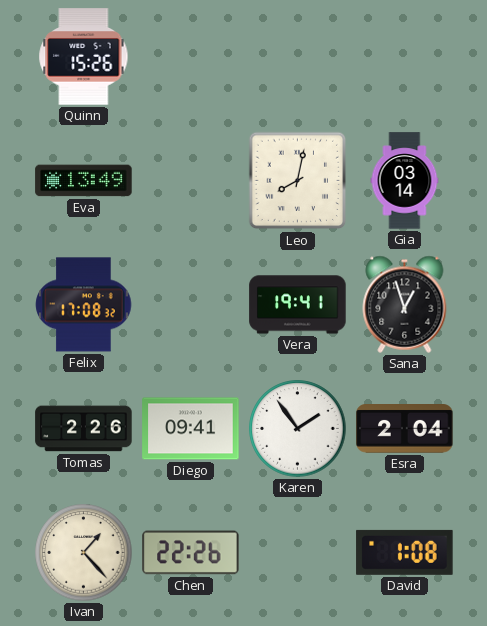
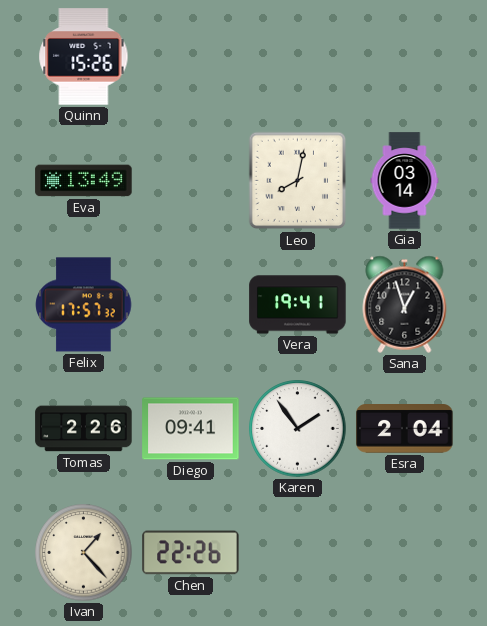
Felix: 17:08 -> 17:57
David: 1:08 -> none
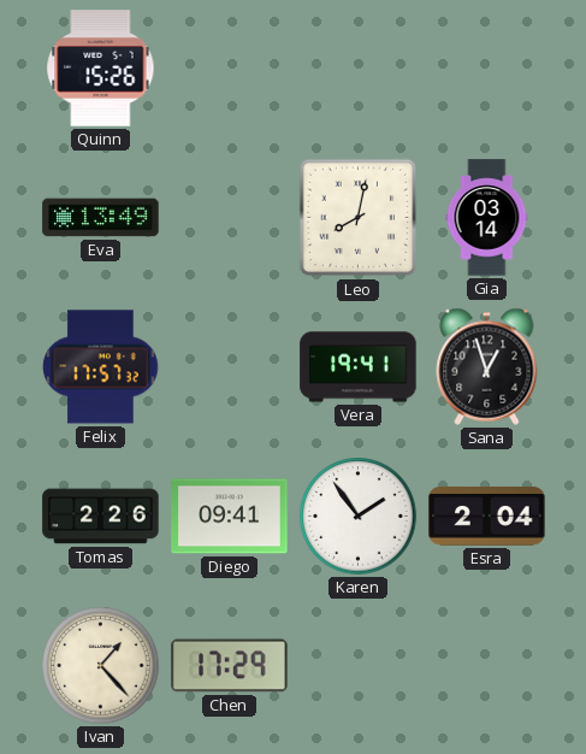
Chen: 22:26 -> 17:29
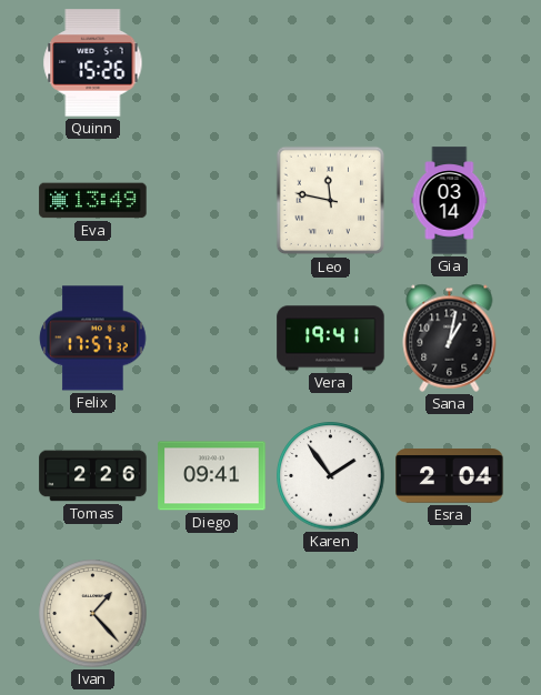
Leo: 8:02 -> 11:47
Sana: 12:57 -> 1:02
Chen: 17:29 -> none
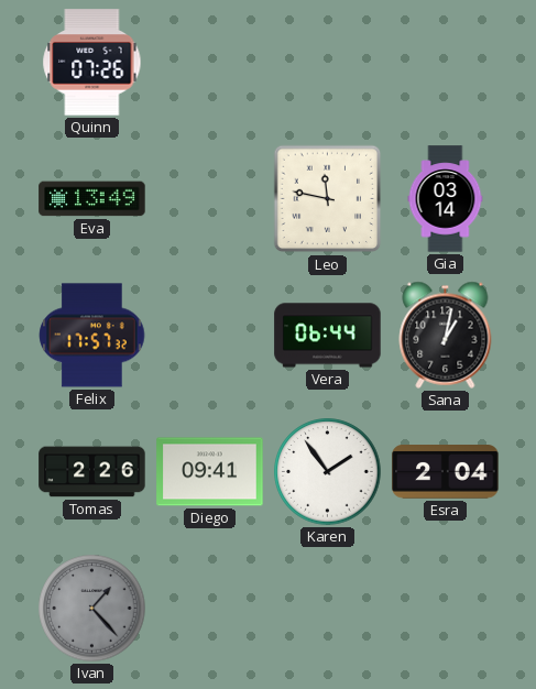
Quinn: 15:26 -> 07:26
Vera: 19:41 -> 06:44
Ivan dial: cream -> grey
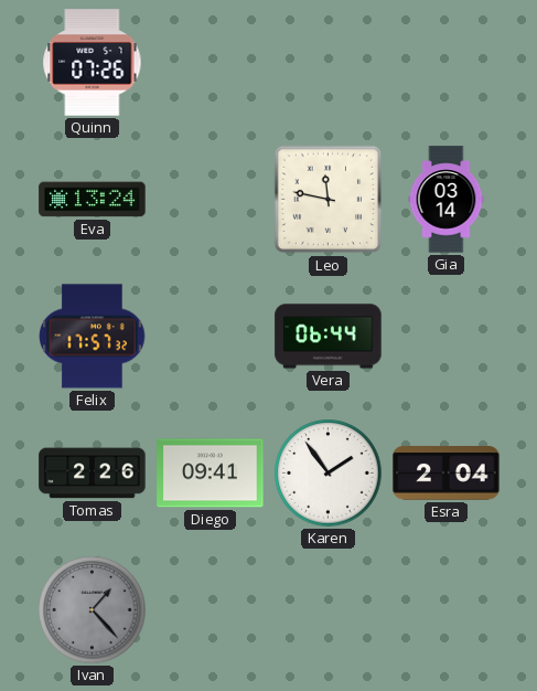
Eva: 13:49 -> 13:24
Sana: 1:02 -> none
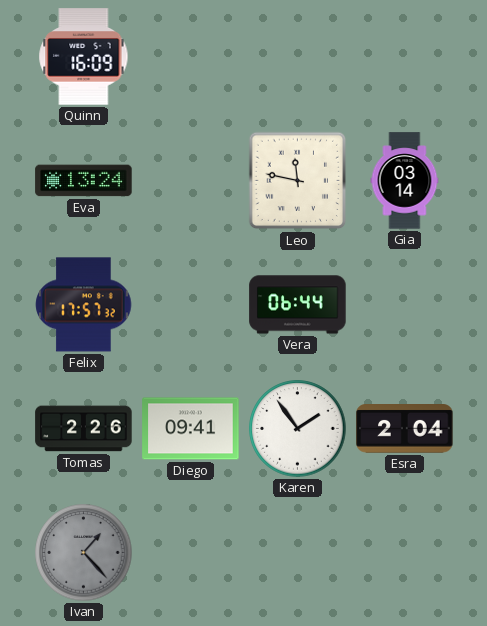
Quinn: 07:26 -> 16:09
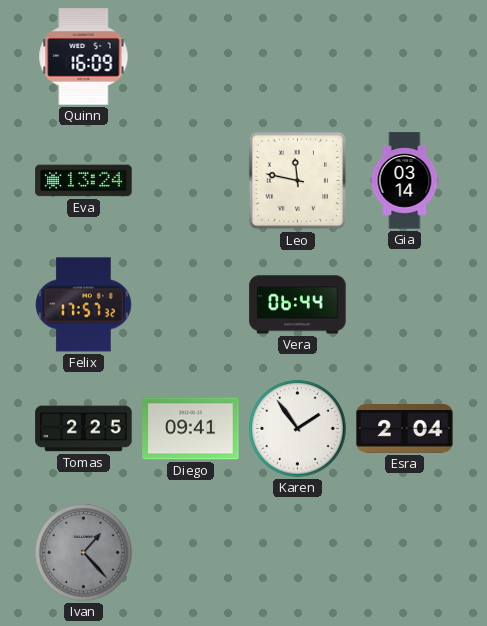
Tomas: 2:26 -> 2:25
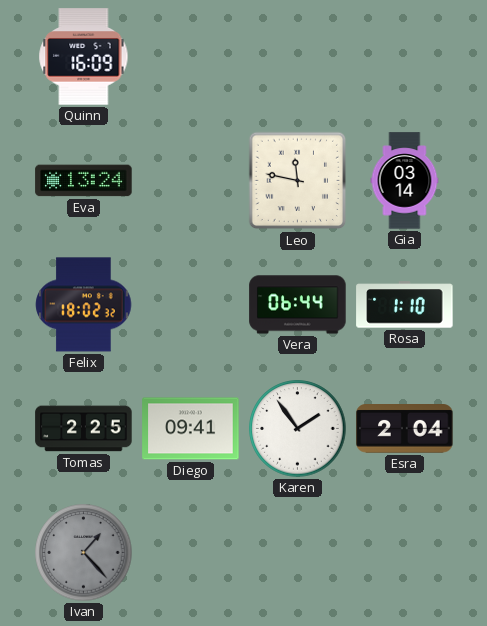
Felix: 17:57 -> 18:02
Rosa: none -> 1:10
